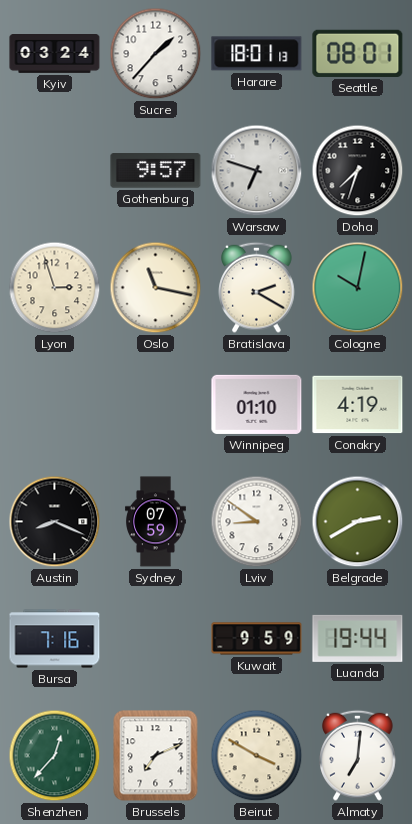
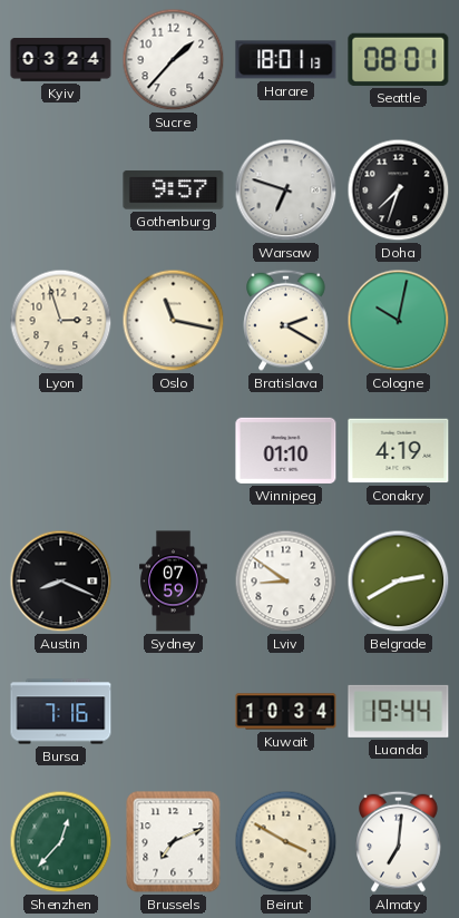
Kuwait: 9:59 -> 10:34
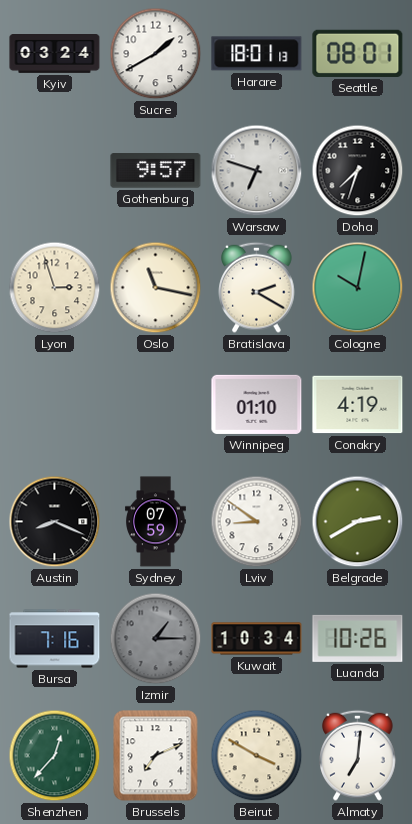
Sucre: 1:37 -> 1:40
Izmir: none -> 1:15
Luanda: 19:44 -> 10:26
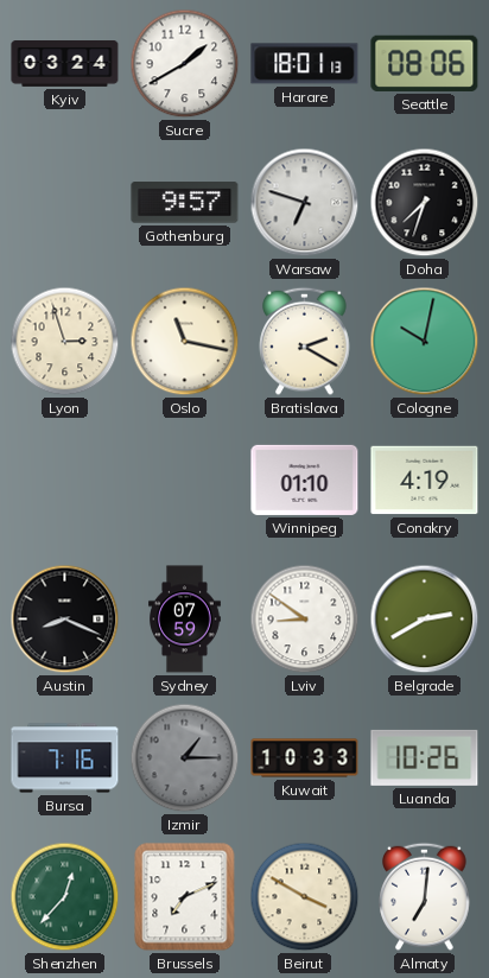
Seattle: 08:01 -> 08:06
Kuwait: 10:34 -> 10:33
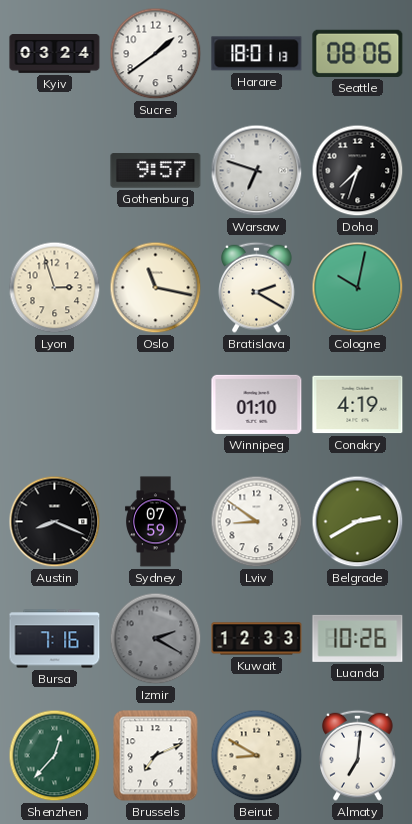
Sucre: 1:40 -> 1:39
Izmir: 1:15 -> 2:20
Kuwait: 10:33 -> 12:33
Beirut: 3:50 -> 8:50
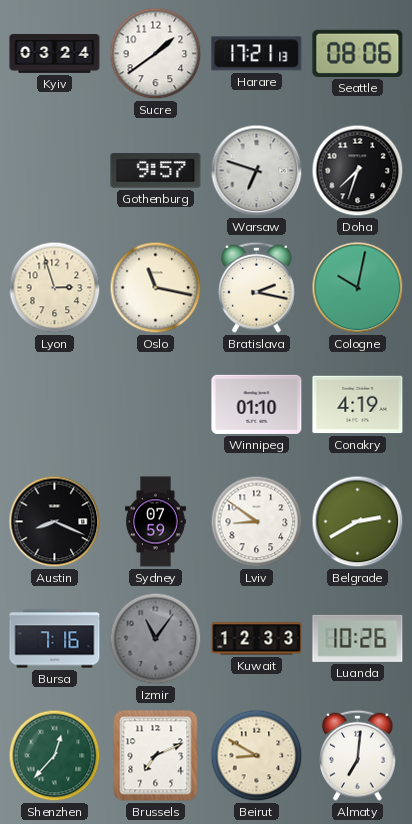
Harare: 18:01 -> 17:21
Bratislava: 2:20 -> 2:17
Izmir: 2:20 -> 11:06
